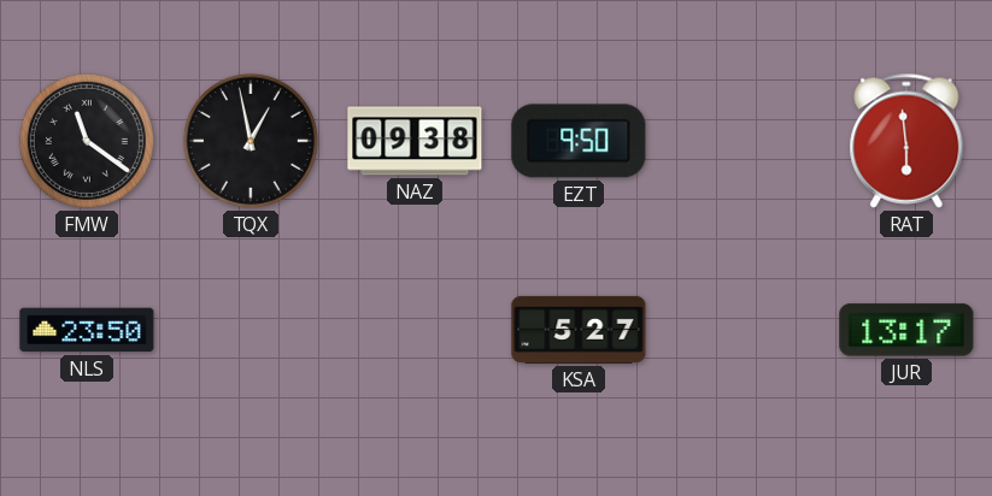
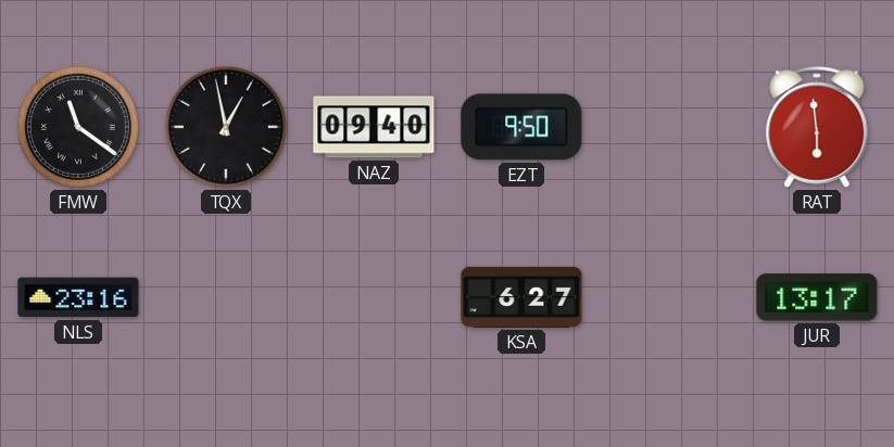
NAZ: 09:38 -> 09:40
NLS: 23:50 -> 23:16
KSA: 5:27 -> 6:27
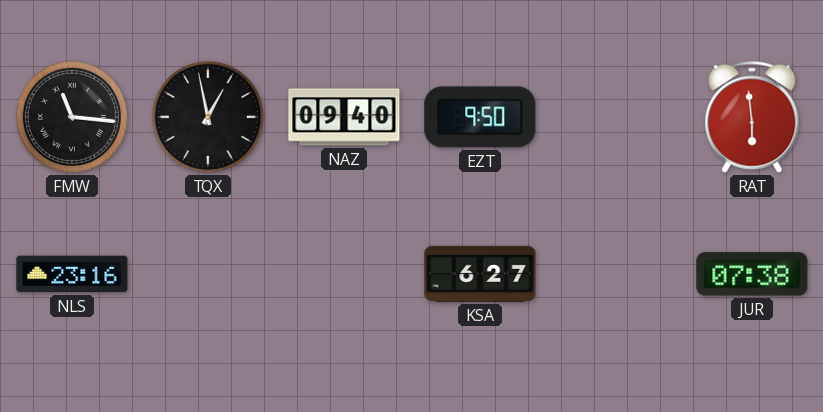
FMW: 11:21 -> 11:16
JUR: 13:17 -> 07:38
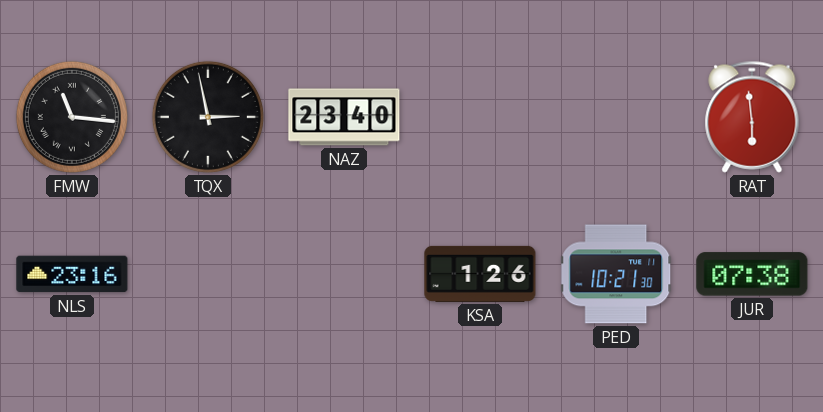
TQX: 12:58 -> 2:58
NAZ: 09:40 -> 23:40
EZT: 9:50 -> none
KSA: 6:27 -> 1:26
PED: none -> 10:21
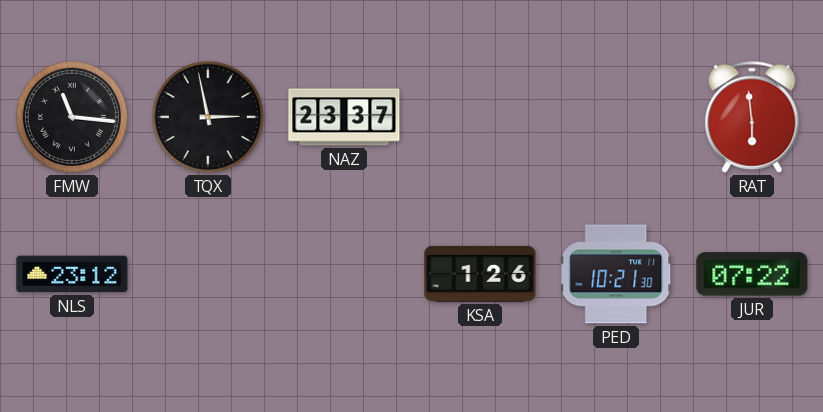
NAZ: 23:40 -> 23:37
NLS: 23:16 -> 23:12
JUR: 07:38 -> 07:22
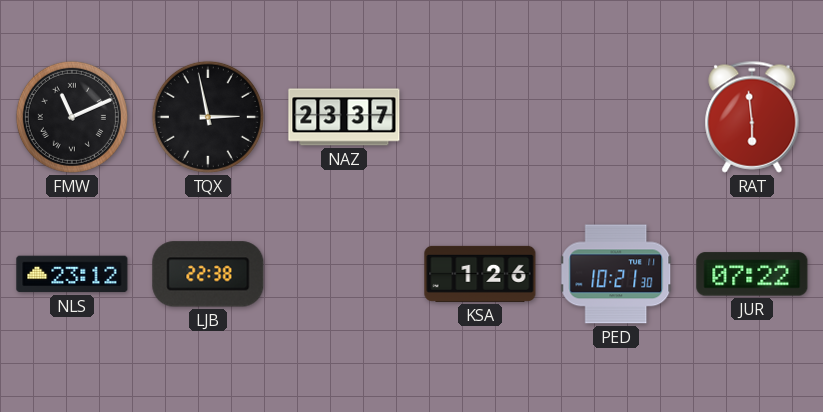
FMW: 11:16 -> 11:11
LJB: none -> 22:38
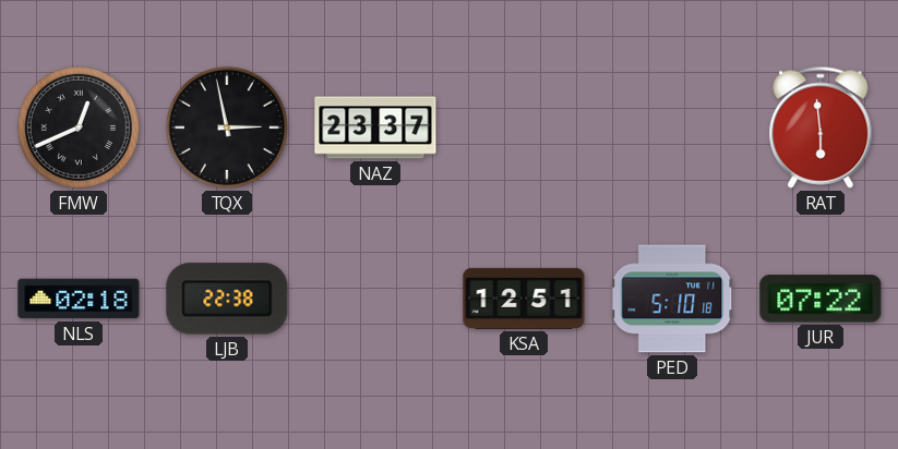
FMW: 11:11 -> 12:41
NLS: 23:12 -> 02:18
KSA: 1:26 -> 12:51
PED: 10:21 -> 5:10
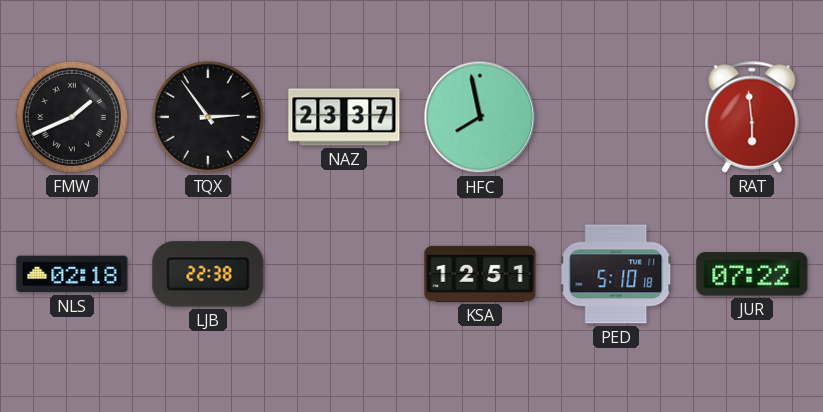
FMW: 12:41 -> 1:41
TQX: 2:58 -> 2:54
HFC: none -> 7:58
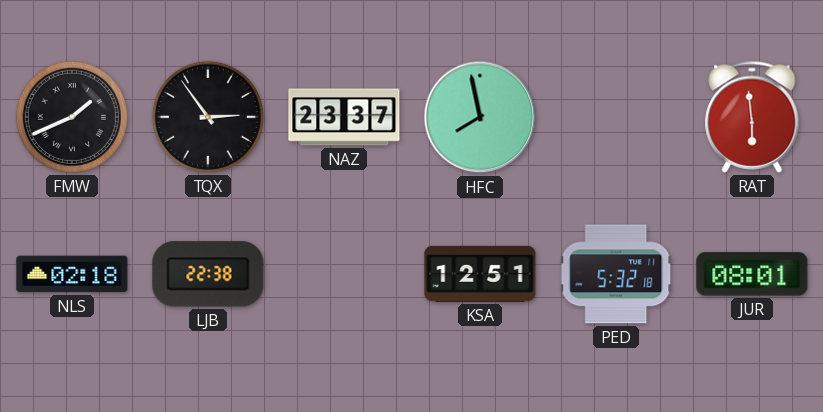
PED: 5:10 -> 5:32
JUR: 07:22 -> 08:01
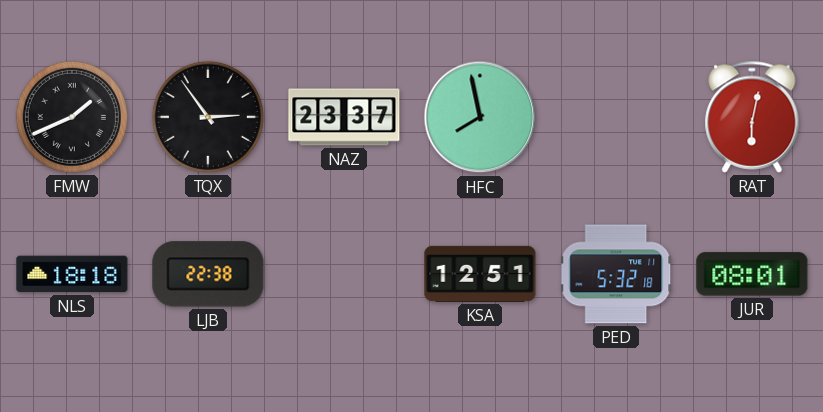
RAT: 5:59 -> 6:02
NLS: 02:18 -> 18:18
